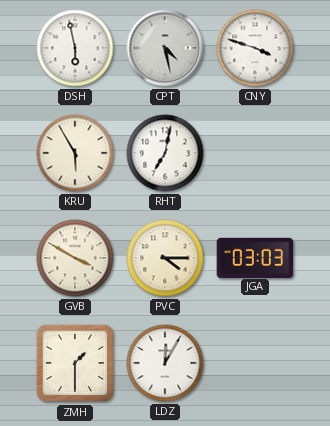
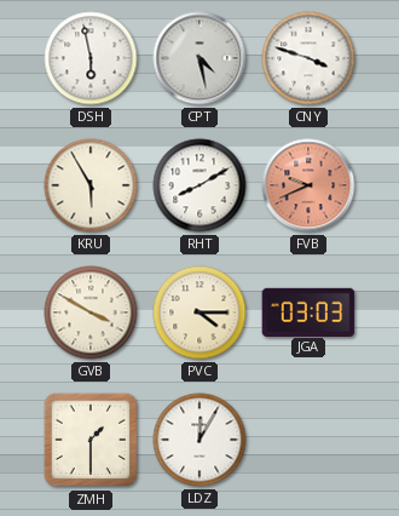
RHT: 7:02 -> 8:10
FVB: none -> 9:41
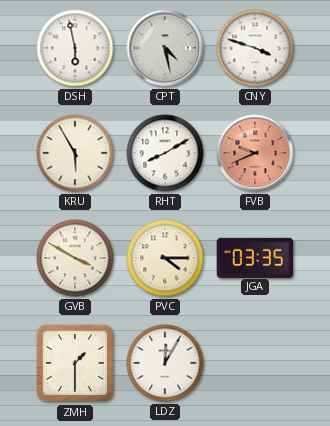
JGA: 03:03 -> 03:35
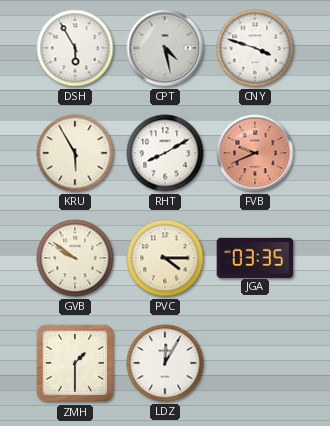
DSH: 5:58 -> 5:55
GVB: 3:50 -> 9:51
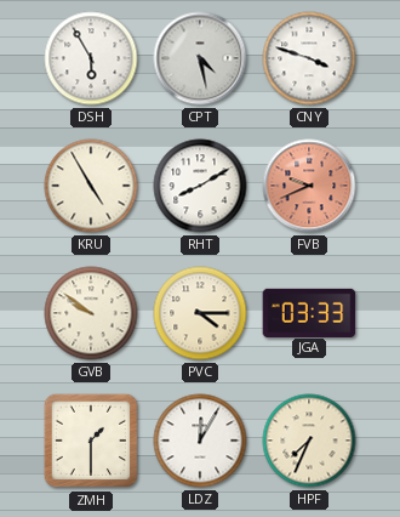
KRU: 5:55 -> 4:55
JGA: 03:35 -> 03:33
HPF: none -> 7:34
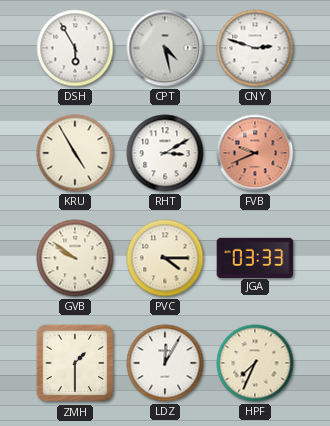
CNY: 3:48 -> 2:48
RHT: 8:10 -> 3:10
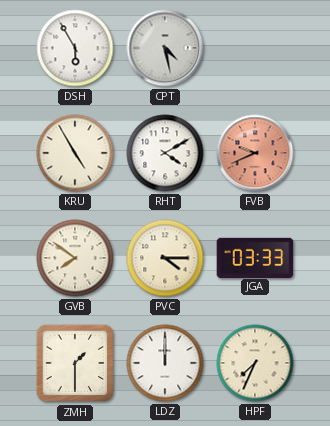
CNY: 2:48 -> none
RHT: 3:10 -> 4:10
GVB: 9:51 -> 7:51
LDZ: 12:05 -> 12:00
